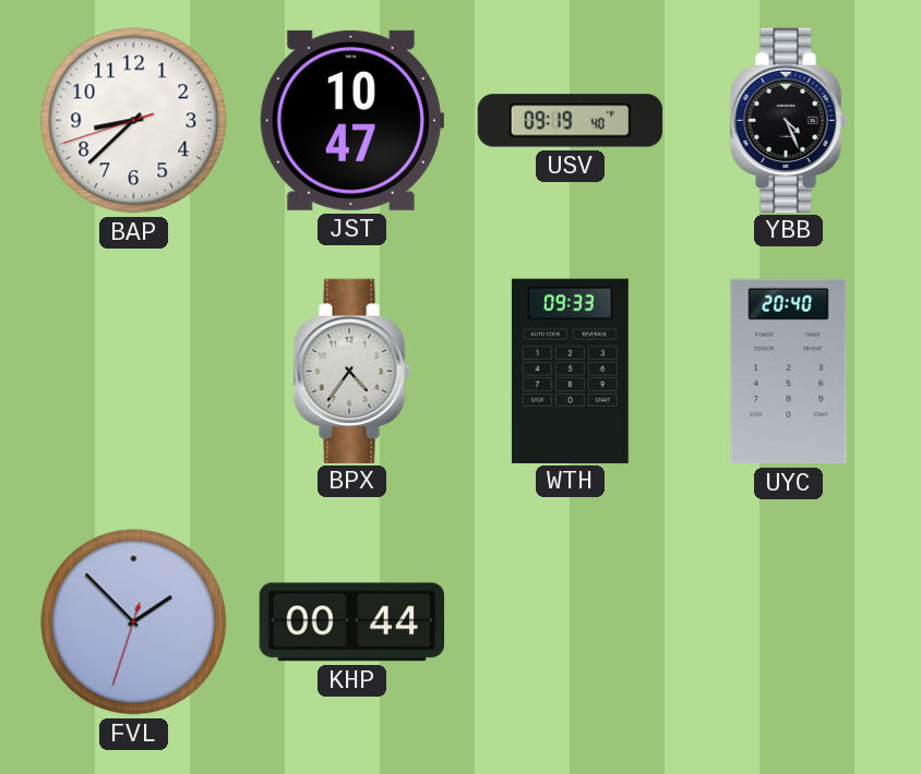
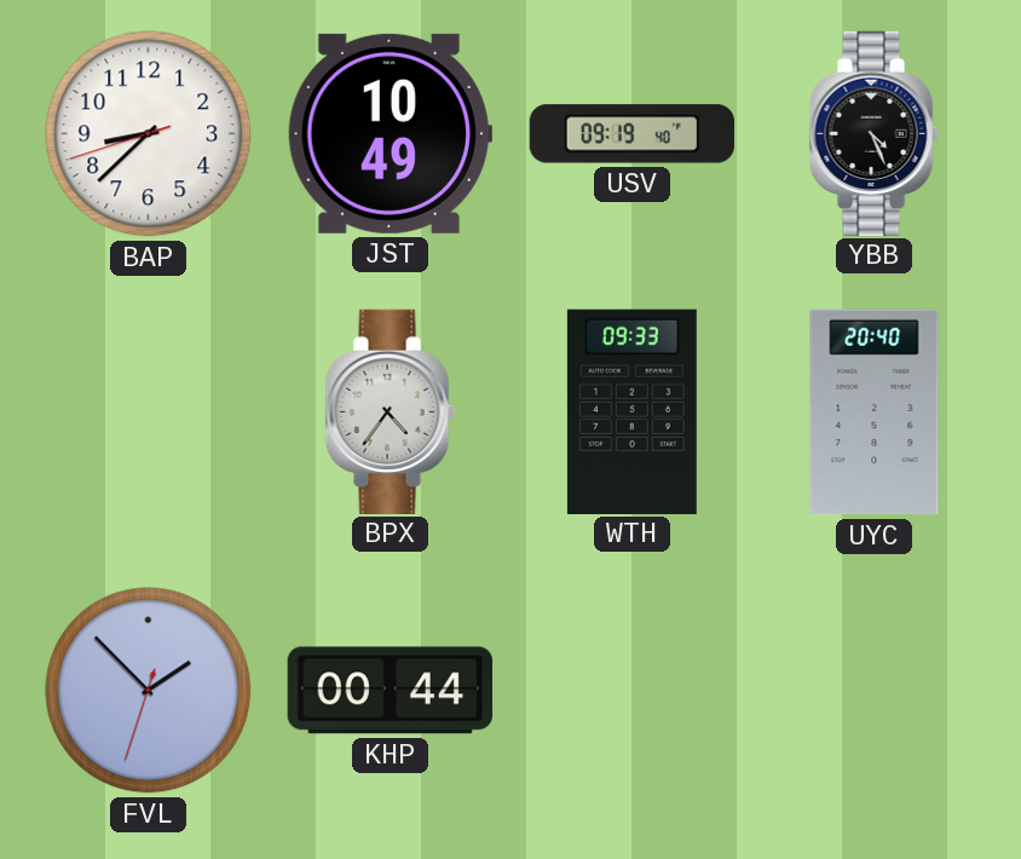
JST: 10:47 -> 10:49
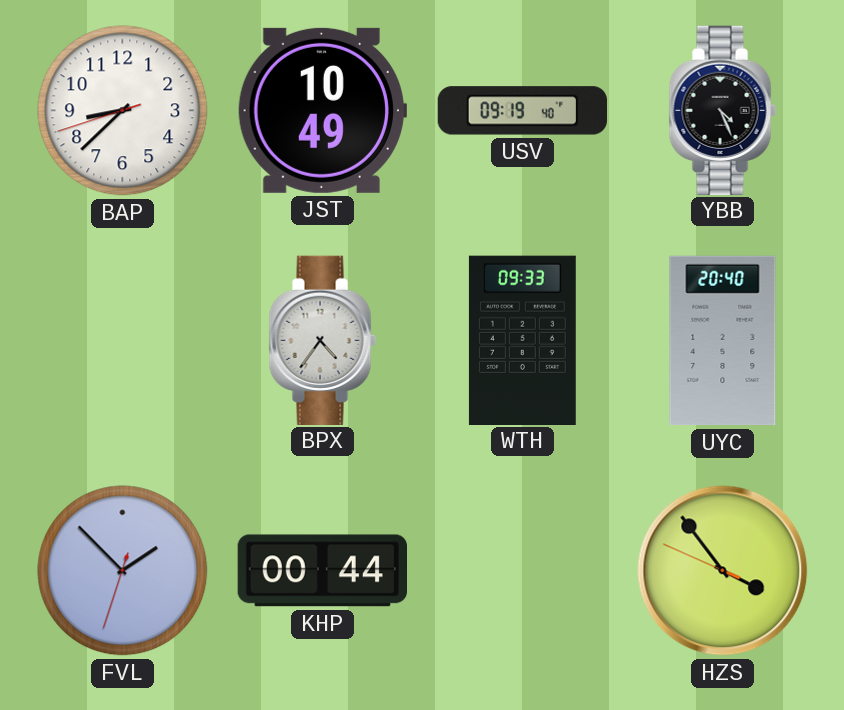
HZS: none -> 3:53
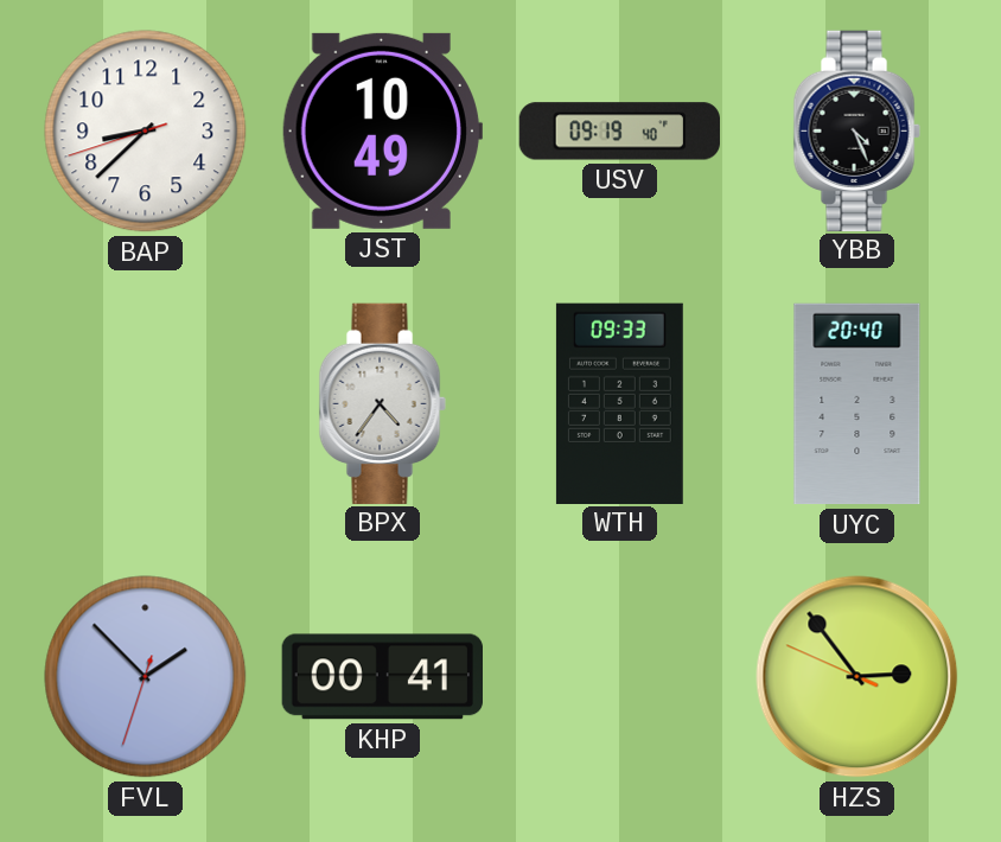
KHP: 00:44 -> 00:41
HZS: 3:53 -> 2:53
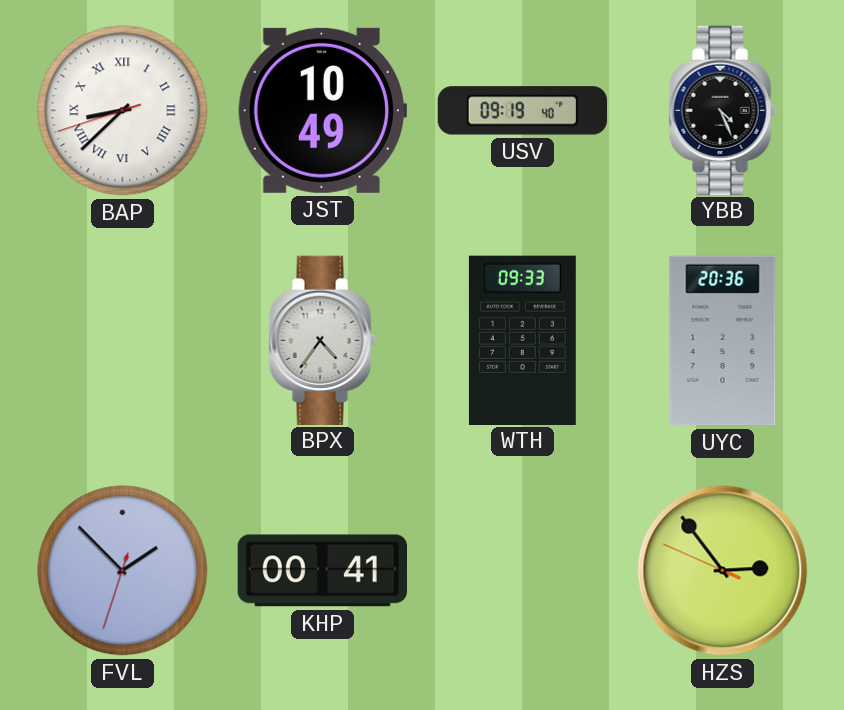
BAP numerals: Arabic -> Roman
UYC: 20:40 -> 20:36
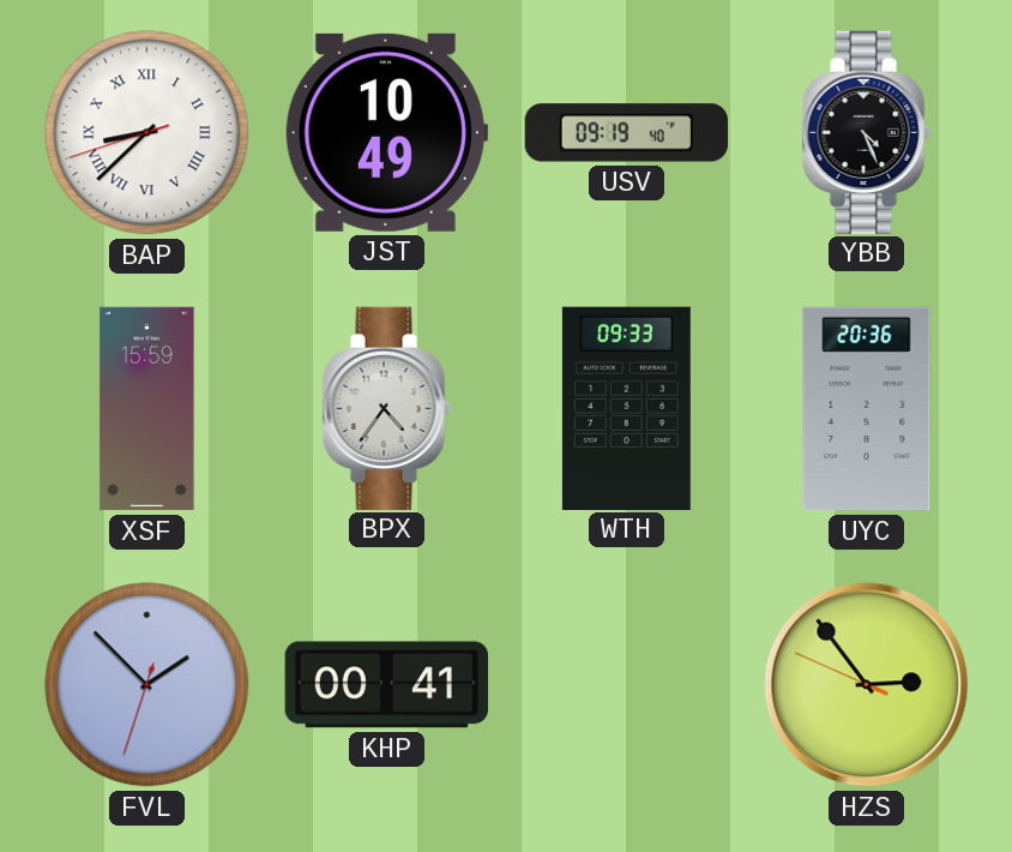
XSF: none -> 15:59
